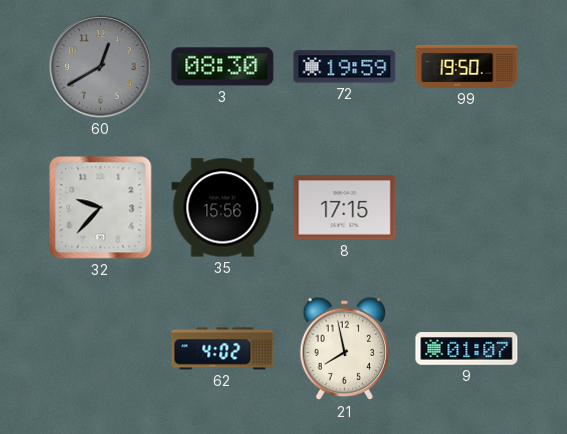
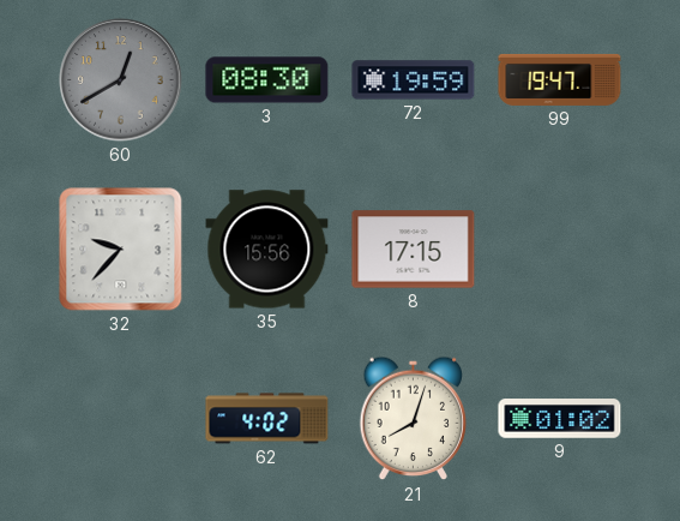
99: 19:50 -> 19:47
21: 7:58 -> 8:03
9: 01:07 -> 01:02
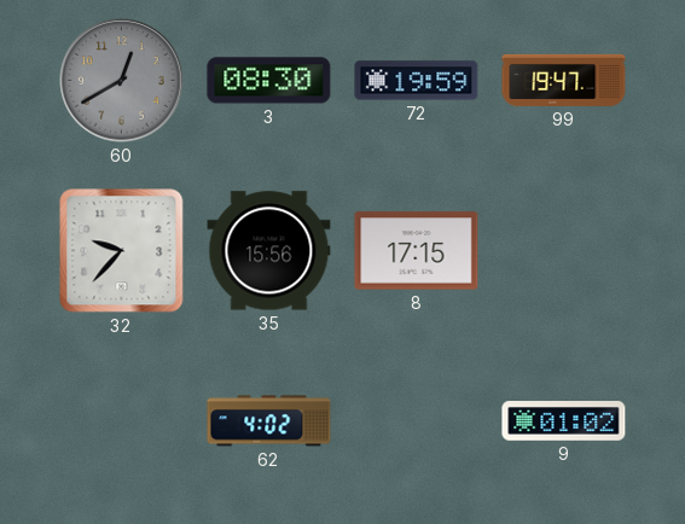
21: 8:03 -> none
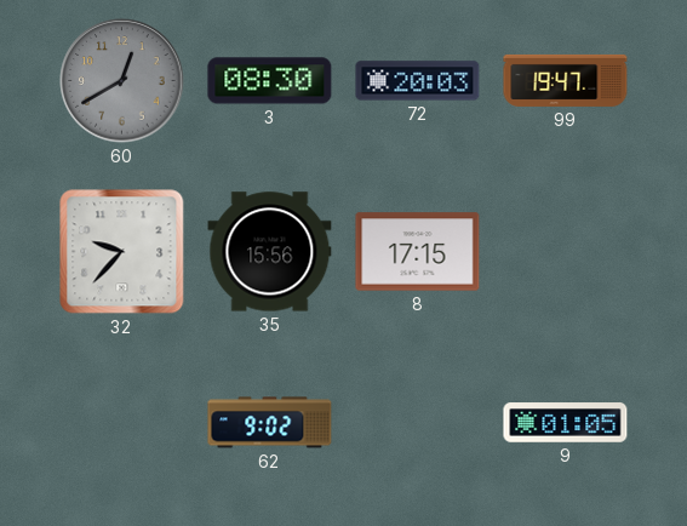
72: 19:59 -> 20:03
62: 4:02 -> 9:02
9: 01:02 -> 01:05
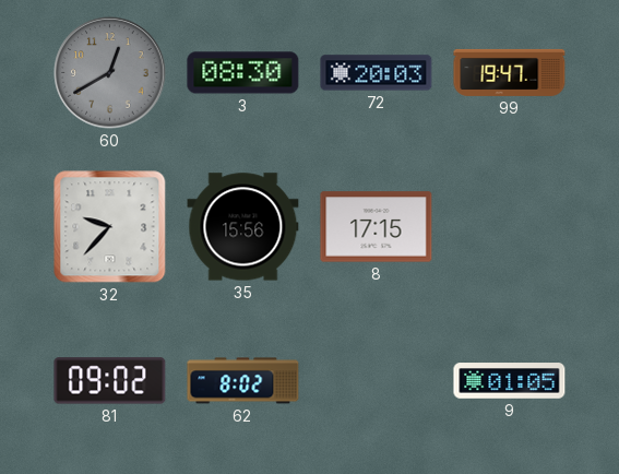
81: none -> 09:02
62: 9:02 -> 8:02
